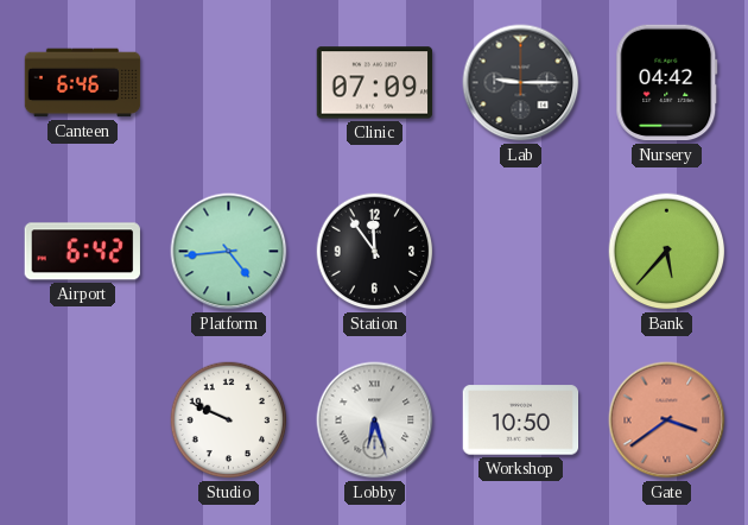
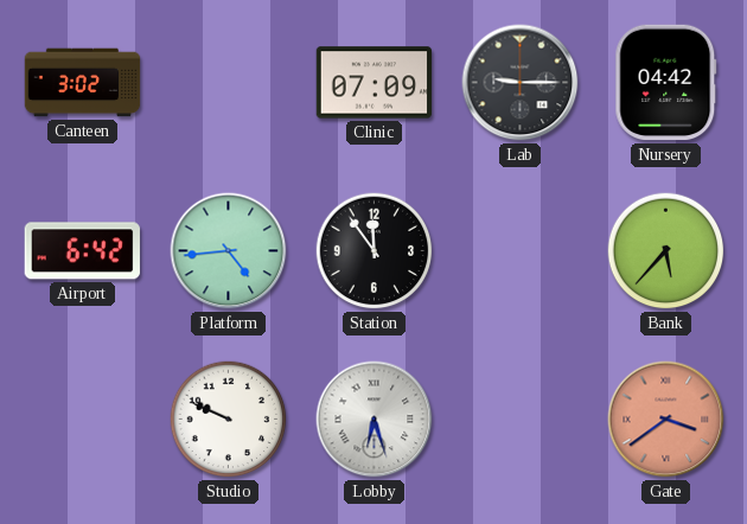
Canteen: 6:46 -> 3:02
Workshop: 10:50 -> none
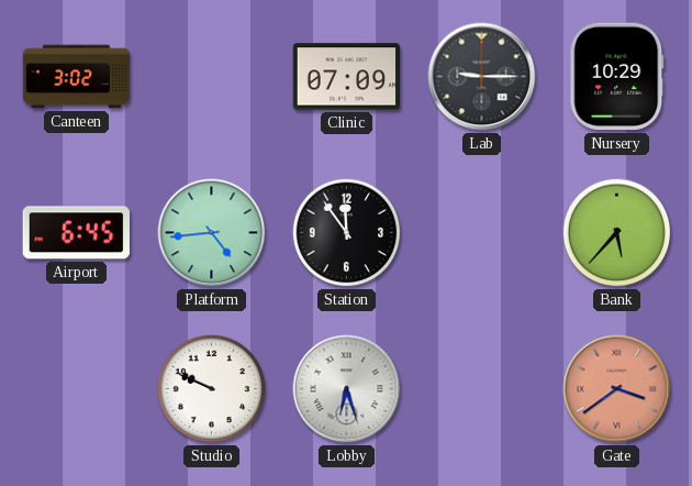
Nursery: 04:42 -> 10:29
Airport: 6:42 -> 6:45
